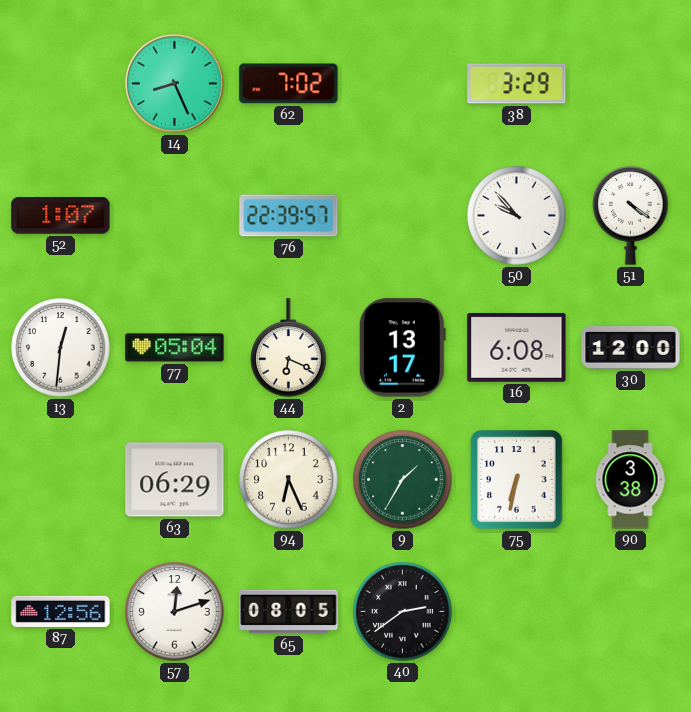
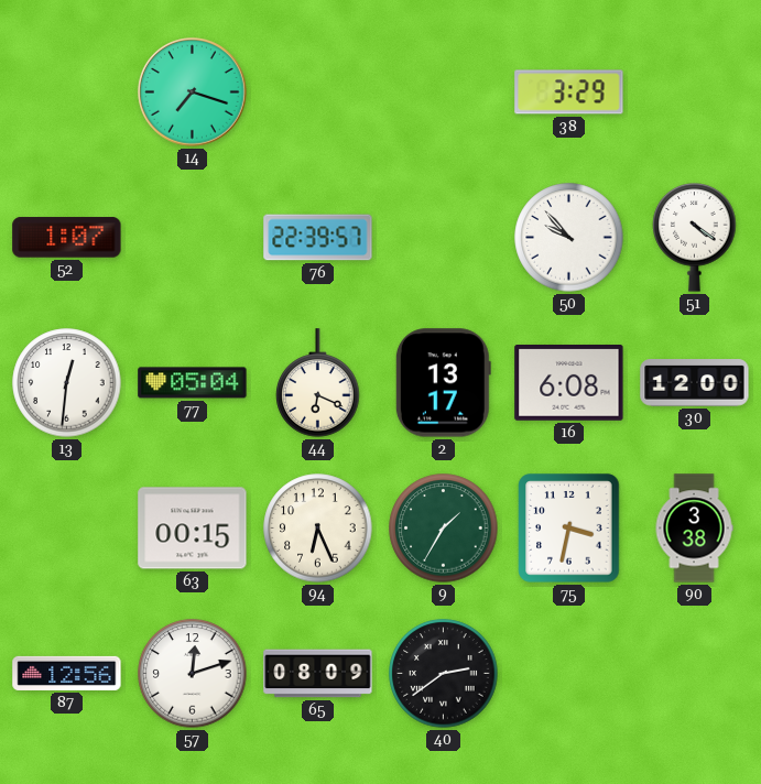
14: 8:26 -> 7:18
62: 7:02 -> none
63: 06:29 -> 00:15
75: 6:32 -> 3:32
65: 08:05 -> 08:09
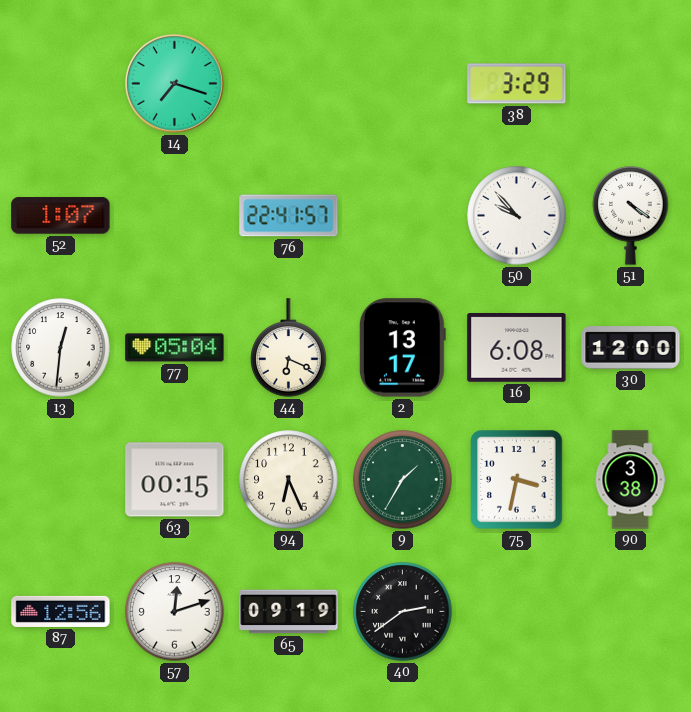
76: 22:39 -> 22:41
65: 08:09 -> 09:19
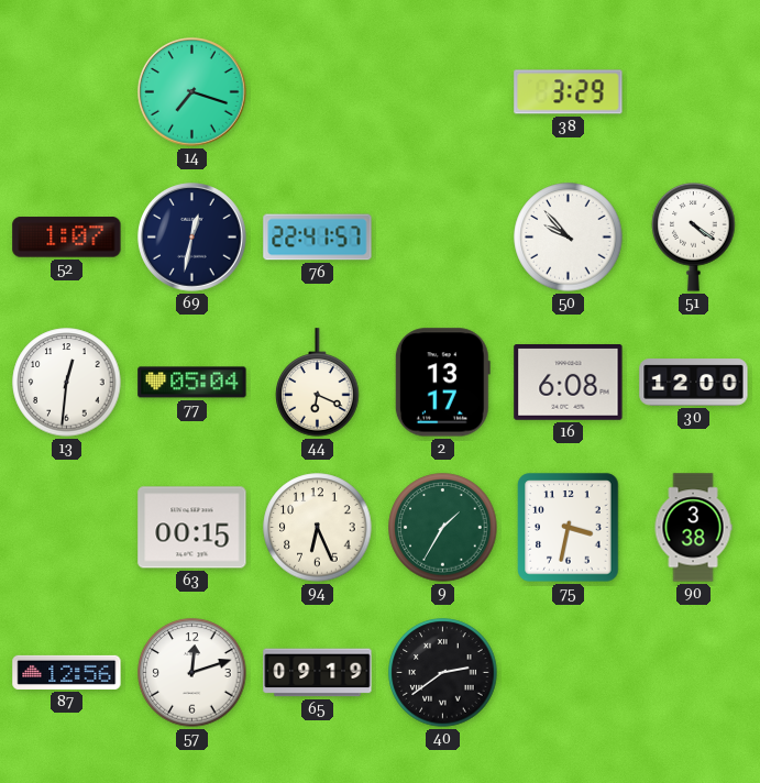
69: none -> 12:32
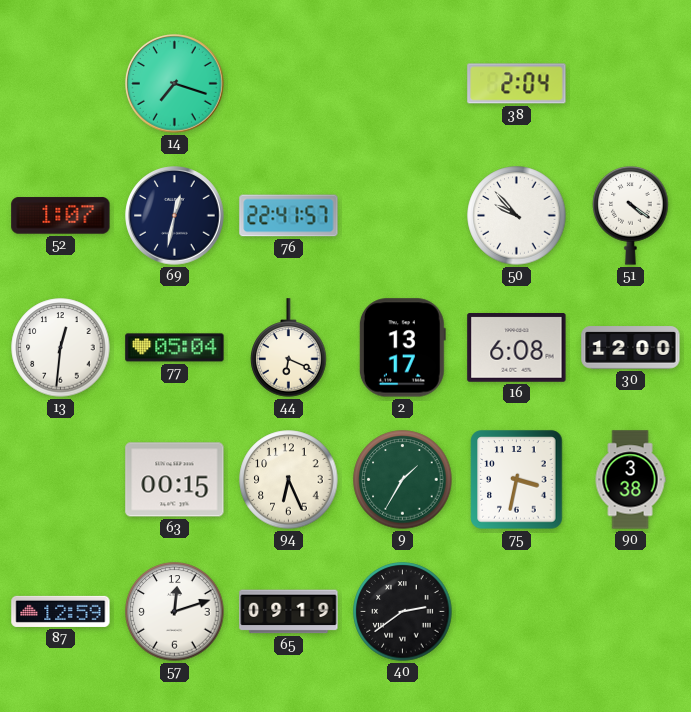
38: 3:29 -> 2:04
87: 12:56 -> 12:59
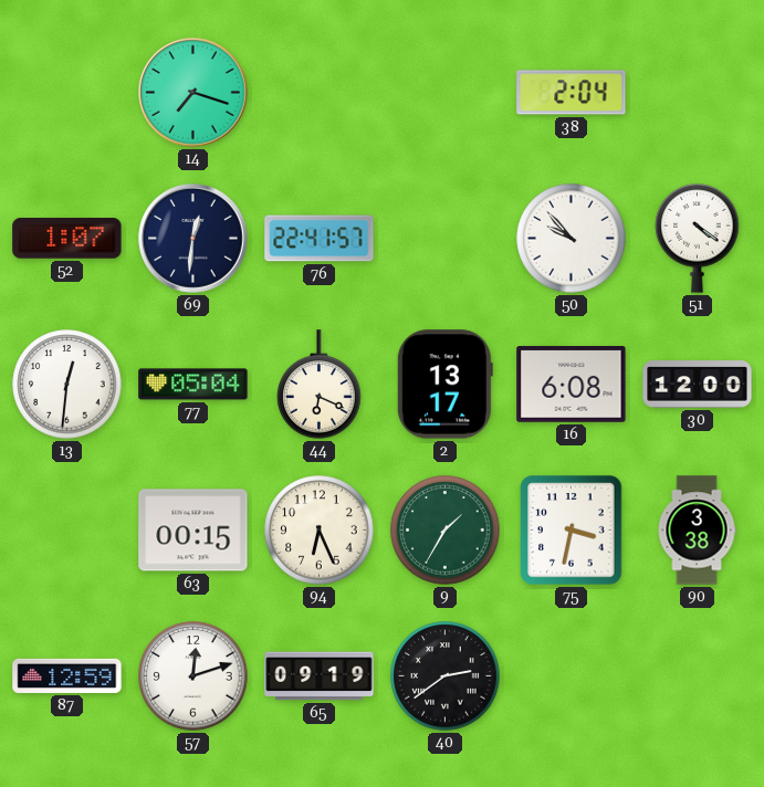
69: 12:32 -> 12:31
